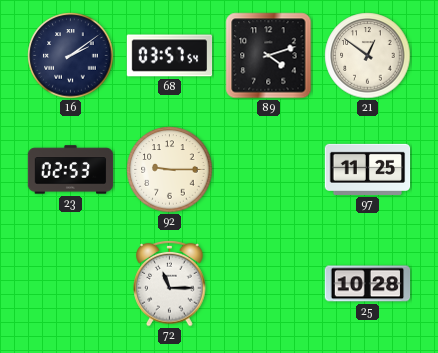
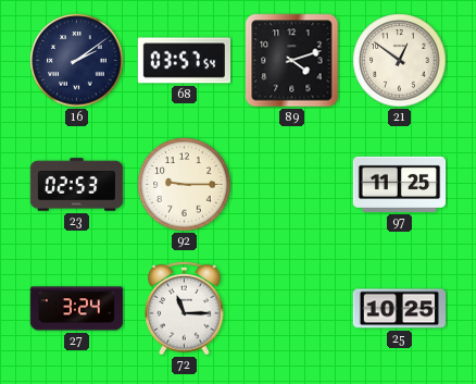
27: none -> 3:24
25: 10:28 -> 10:25
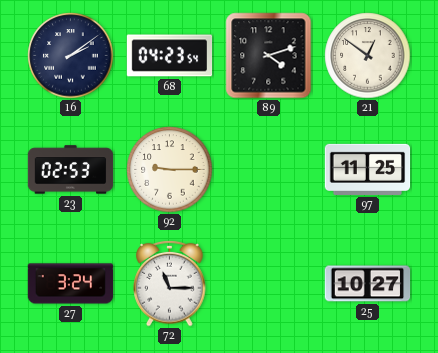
68: 03:57 -> 04:23
25: 10:25 -> 10:27
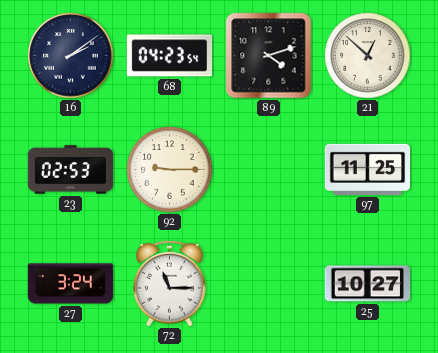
21: 12:51 -> 12:52
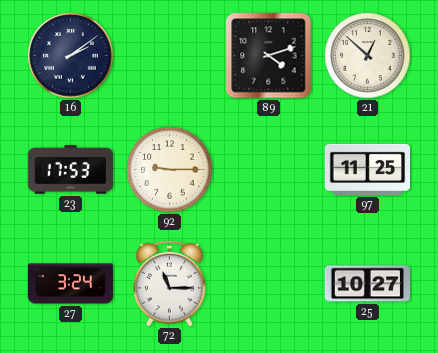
68: 04:23 -> none
23: 02:53 -> 17:53
